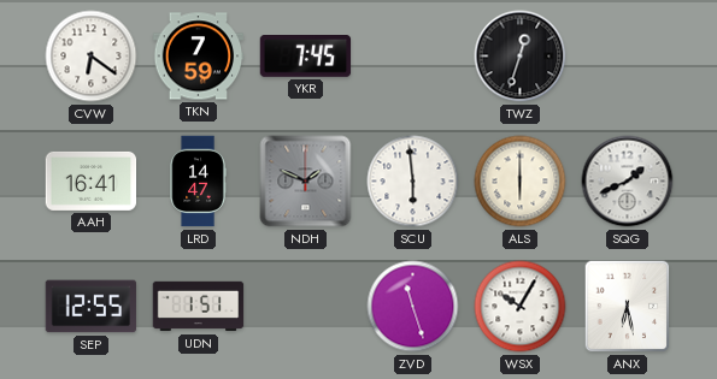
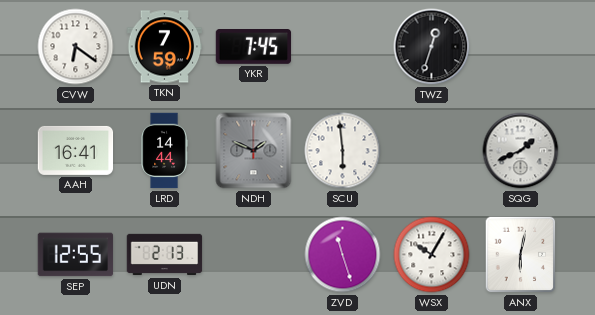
LRD: 14:47 -> 14:44
ALS: 6:00 -> none
UDN: 1:51 -> 2:13
ANX: 6:28 -> 6:02
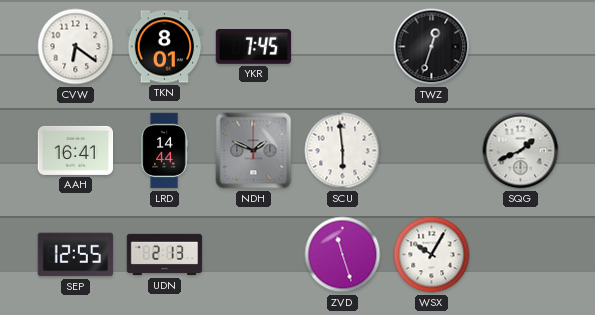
TKN: 7:59 -> 8:01
ANX: 6:02 -> none
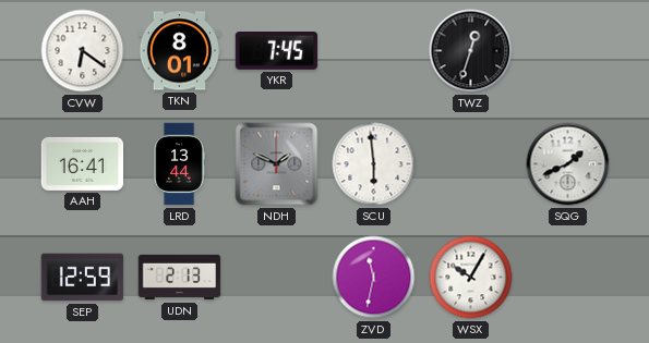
LRD: 14:44 -> 13:44
SEP: 12:55 -> 12:59
ZVD: 11:27 -> 11:32
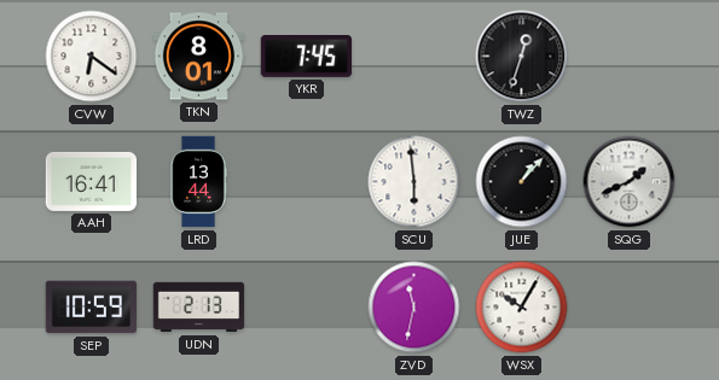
NDH: 1:49 -> none
JUE: none -> 1:07
SEP: 12:59 -> 10:59
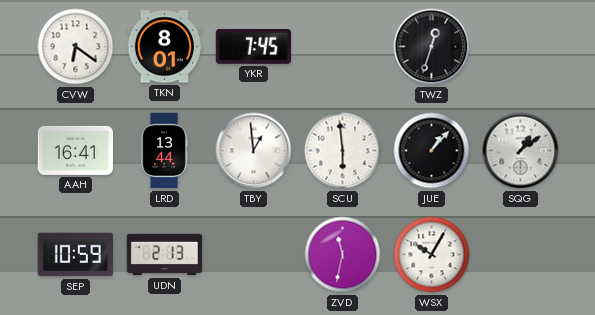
TBY: none -> 12:59
SQG: 1:41 -> 1:09
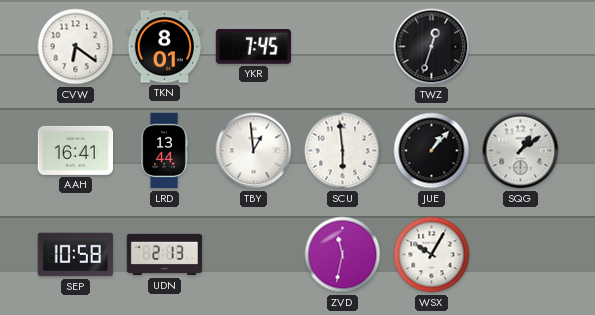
SEP: 10:59 -> 10:58
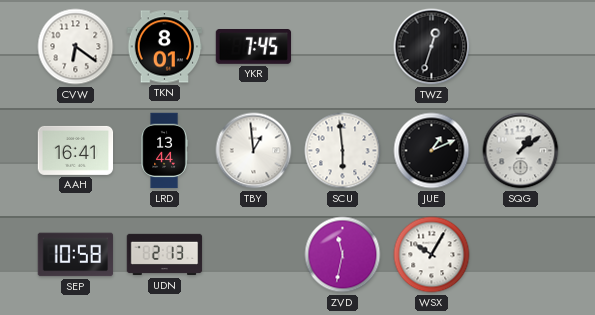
JUE: 1:07 -> 1:11
